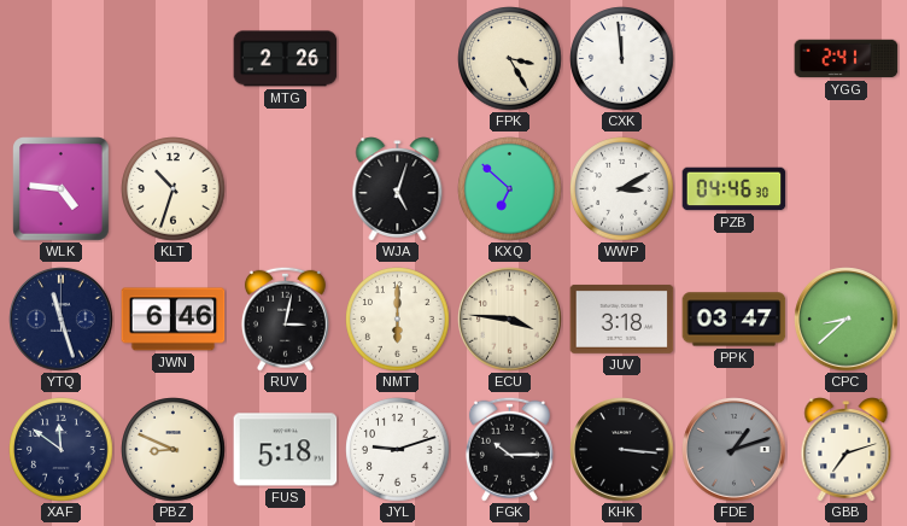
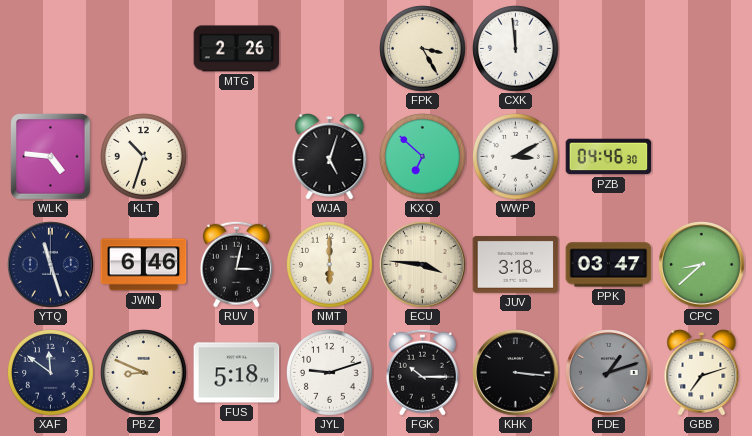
YGG: 2:41 -> none
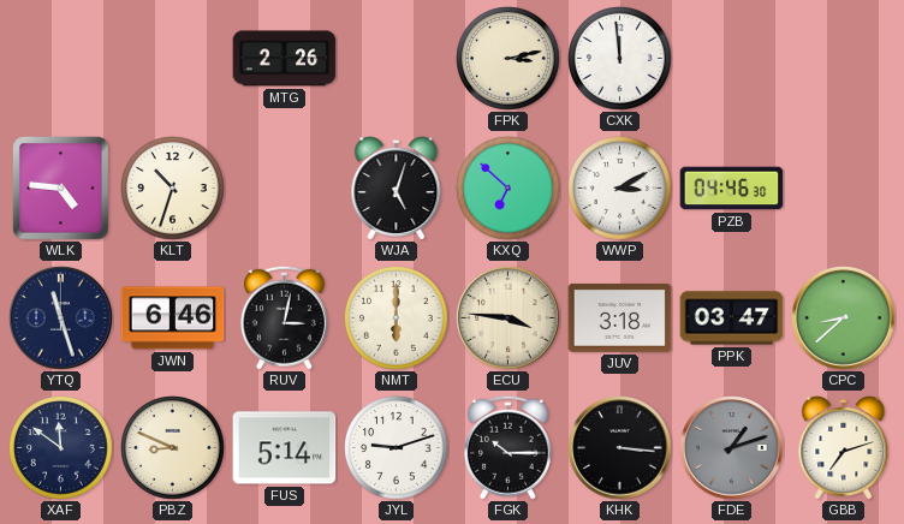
FPK: 3:25 -> 3:13
FUS: 5:18 -> 5:14
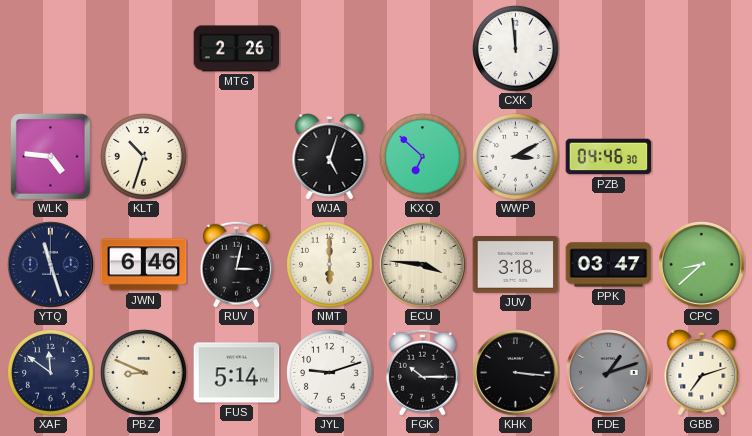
FPK: 3:13 -> none
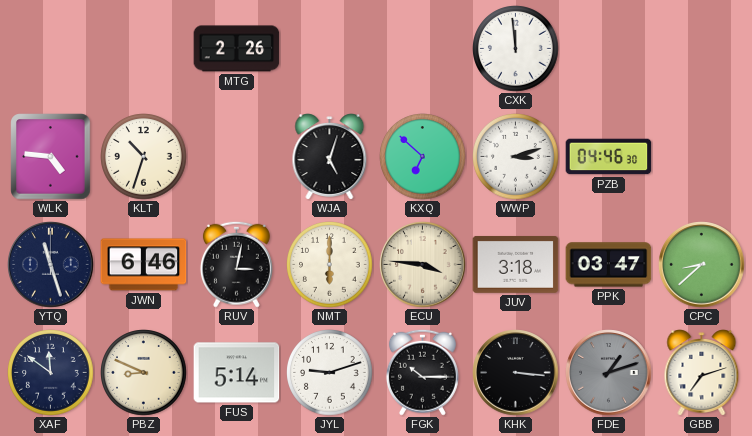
WWP: 3:10 -> 3:12
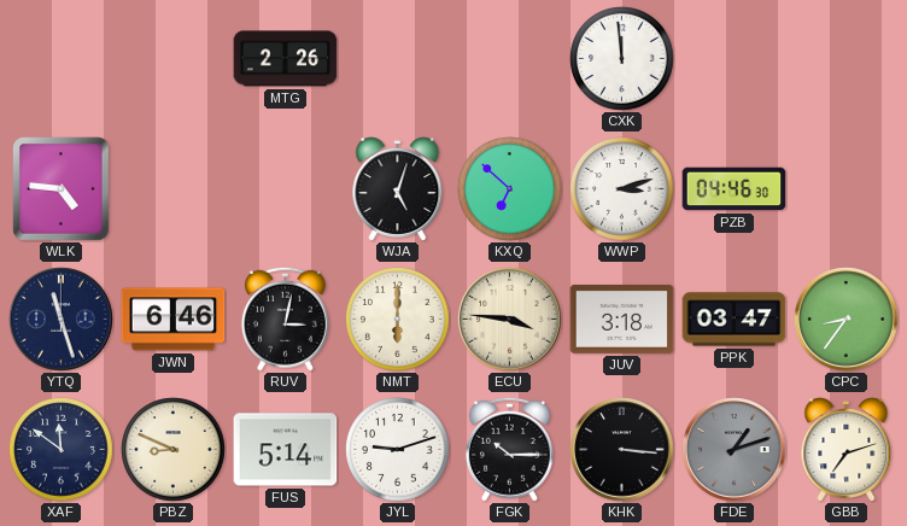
KLT: 10:33 -> none
CPC: 8:38 -> 8:36
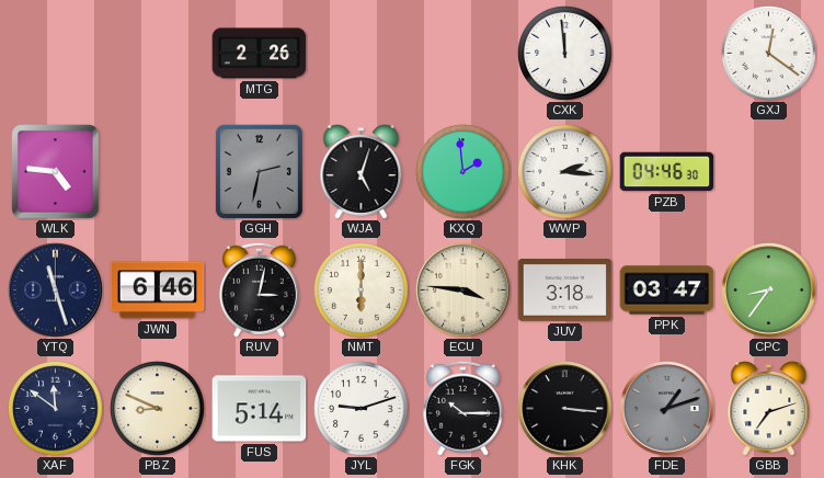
GXJ: none -> 12:21
GGH: none -> 2:32
KXQ: 6:52 -> 1:59
WWP: 3:12 -> 2:16
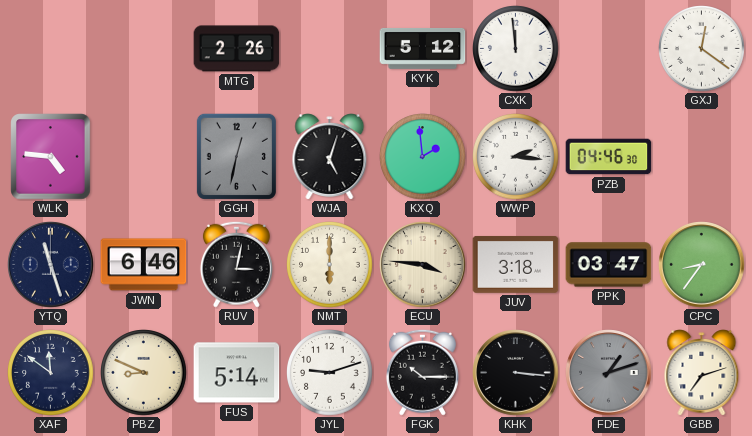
KYK: none -> 5:12
GGH: 2:32 -> 12:32
